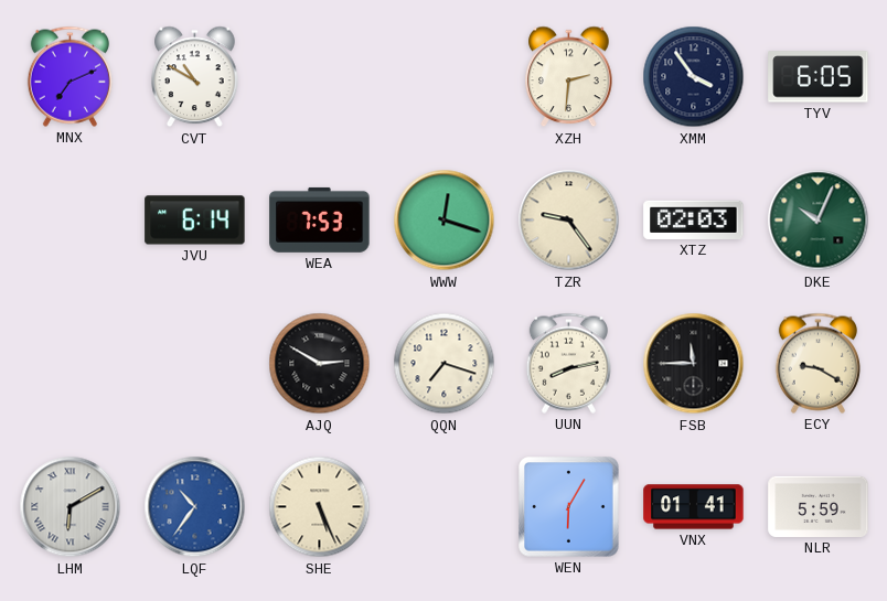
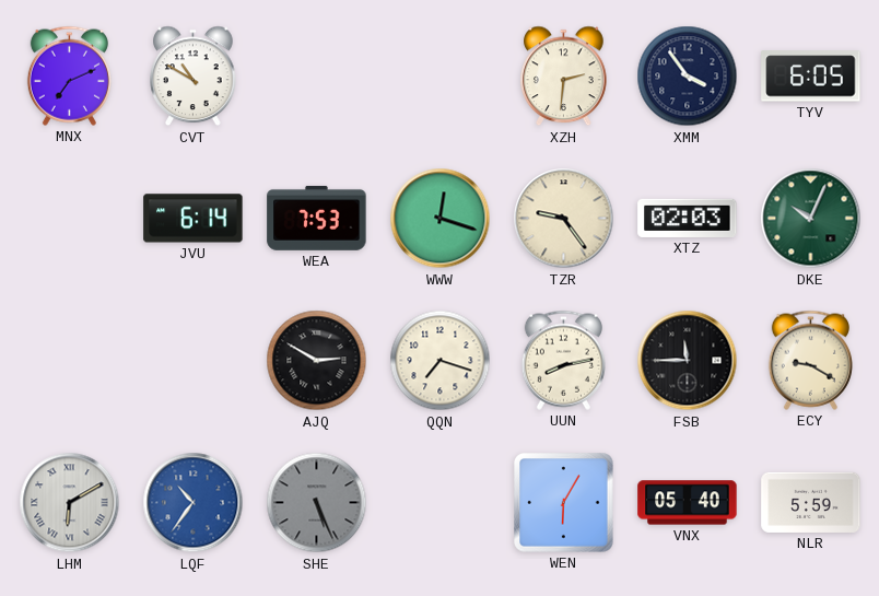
SHE dial: cream -> grey
VNX: 01:41 -> 05:40
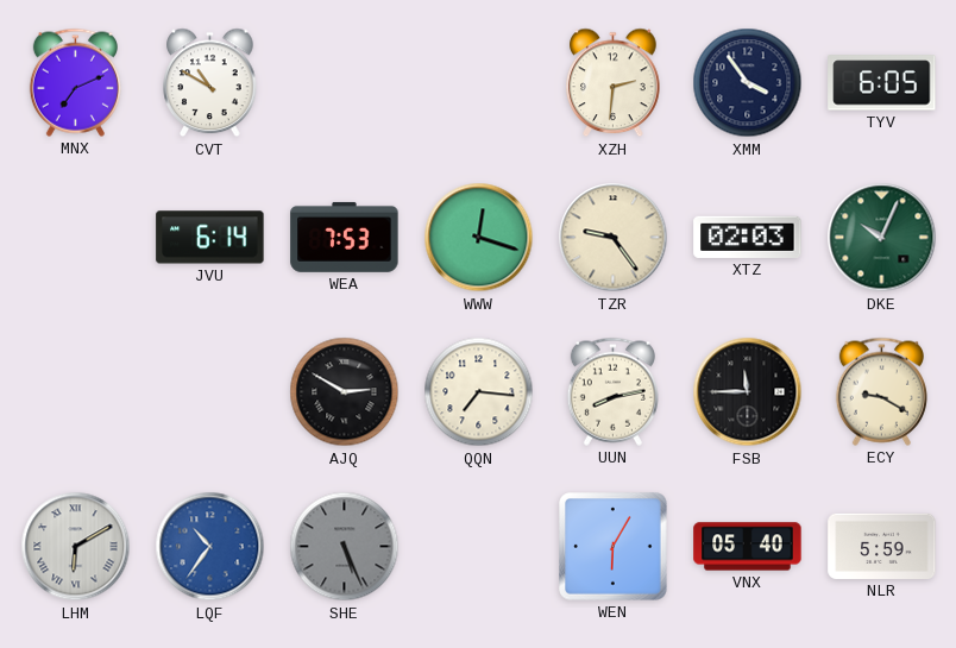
QQN: 7:18 -> 7:16
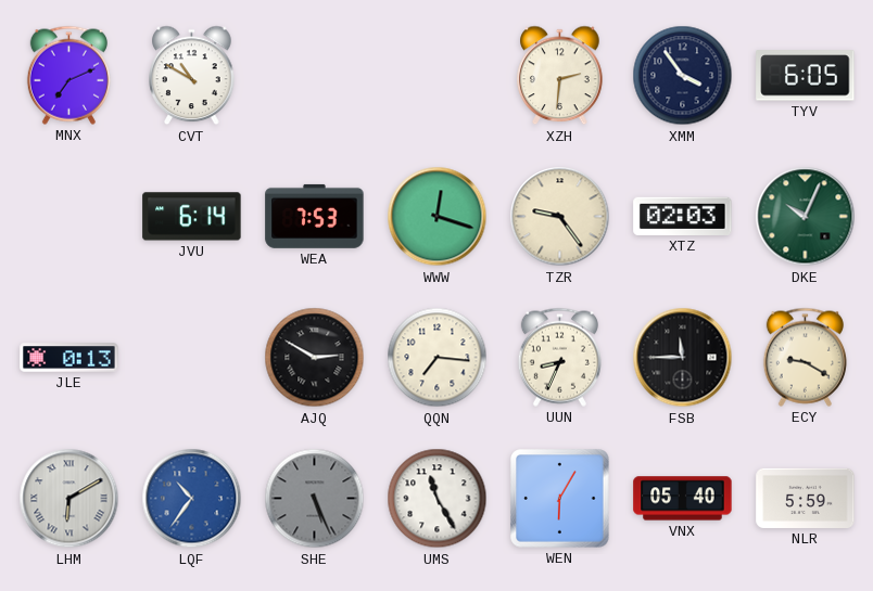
JLE: none -> 0:13
UUN: 8:13 -> 8:34
UMS: none -> 11:25
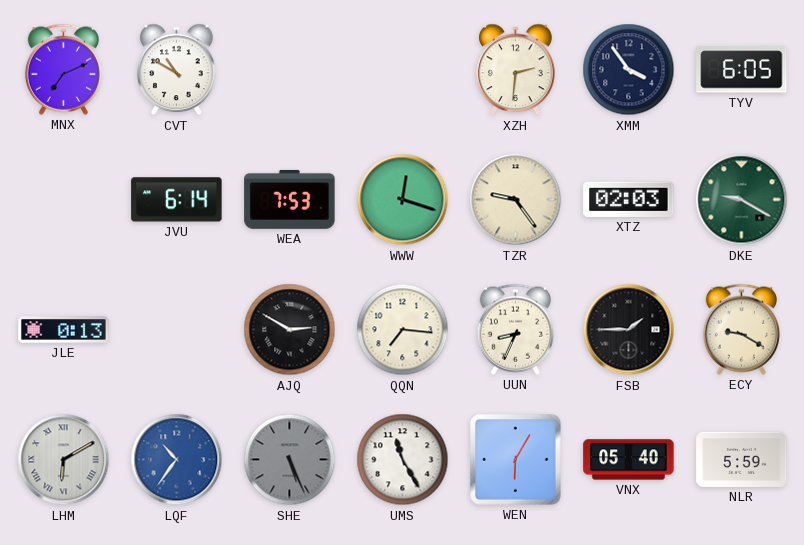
DKE: 10:04 -> 9:20
FSB: 11:45 -> 1:45
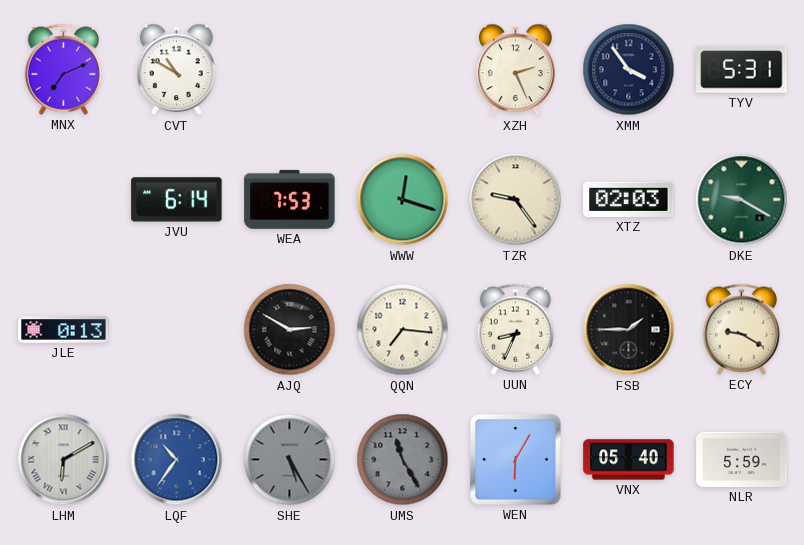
XZH: 2:31 -> 2:26
TYV: 6:05 -> 5:31
SHE: 5:26 -> 5:25
UMS dial: white -> grey
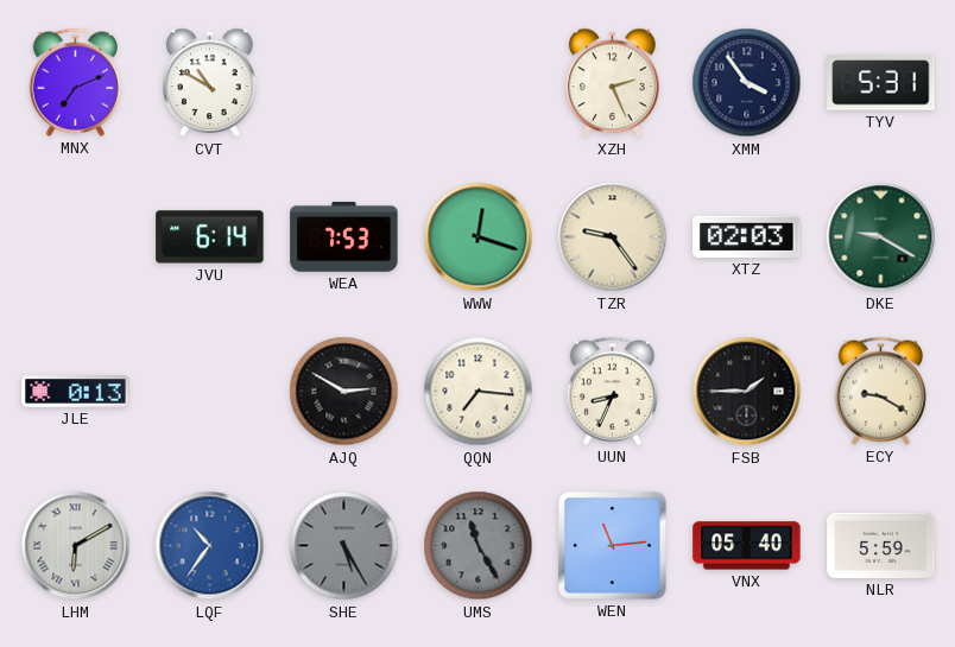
WEN: 6:05 -> 11:14
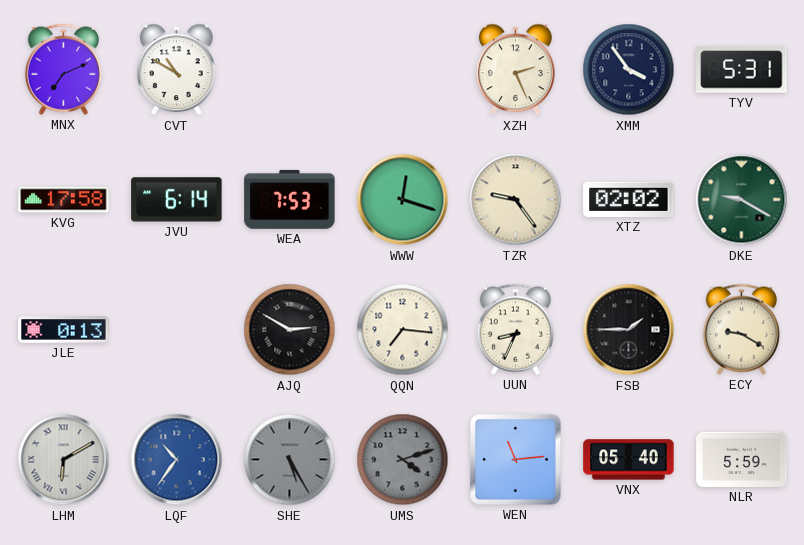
KVG: none -> 17:58
XTZ: 02:03 -> 02:02
UMS: 11:25 -> 4:12
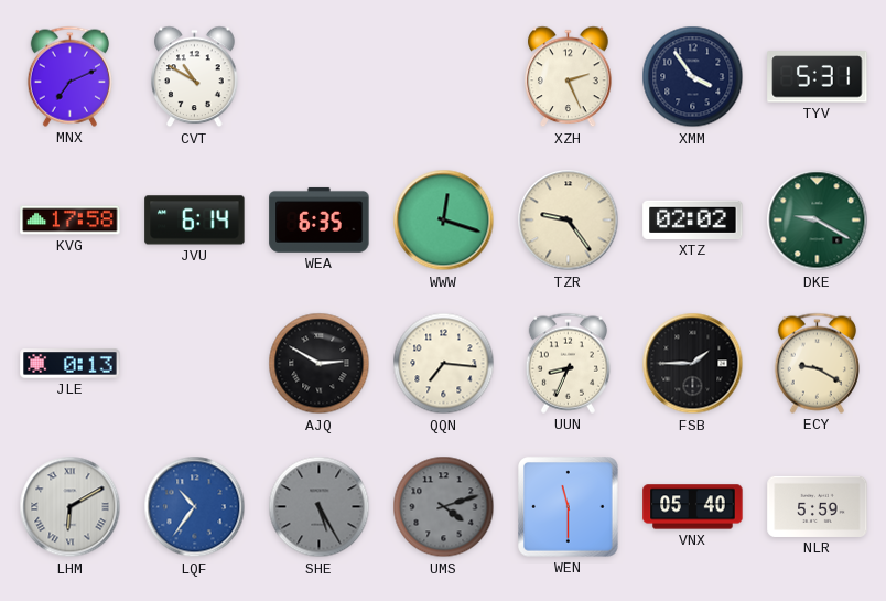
WEA: 7:53 -> 6:35
WEN: 11:14 -> 11:30
